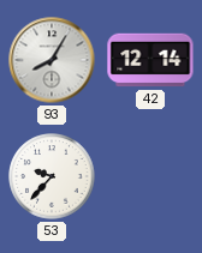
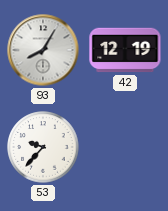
42: 12:14 -> 12:19
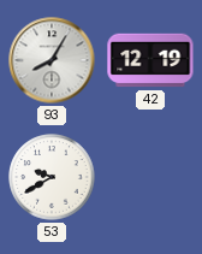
53: 9:37 -> 9:40
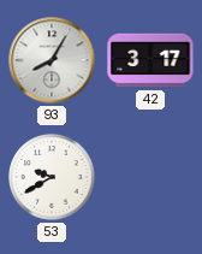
42: 12:19 -> 3:17
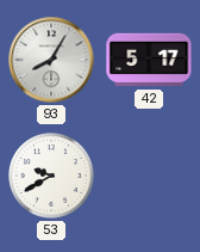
42: 3:17 -> 5:17
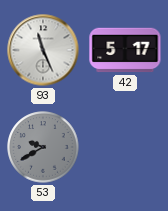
93: 8:05 -> 11:26
53 dial: white -> grey
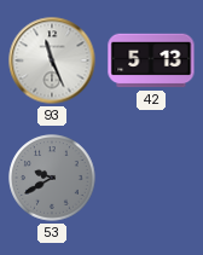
42: 5:17 -> 5:13
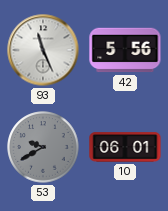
42: 5:13 -> 5:56
10: none -> 06:01
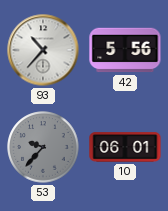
93: 11:26 -> 10:37
53: 9:40 -> 9:37
